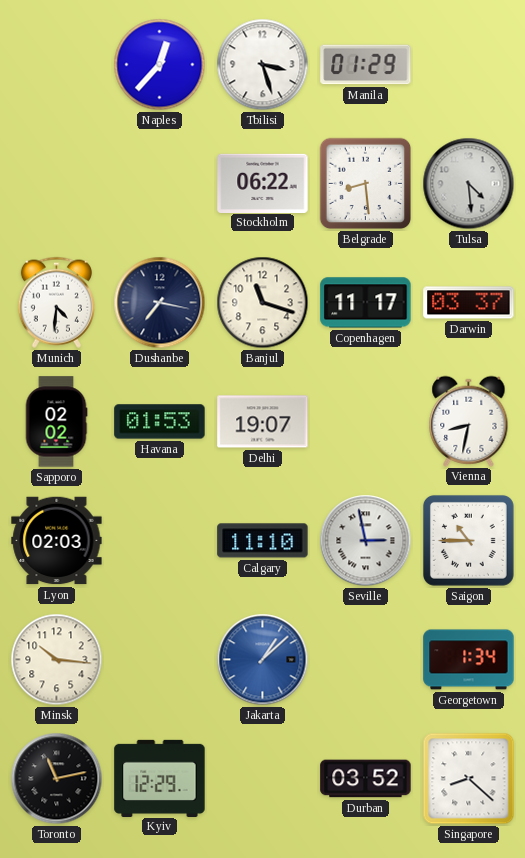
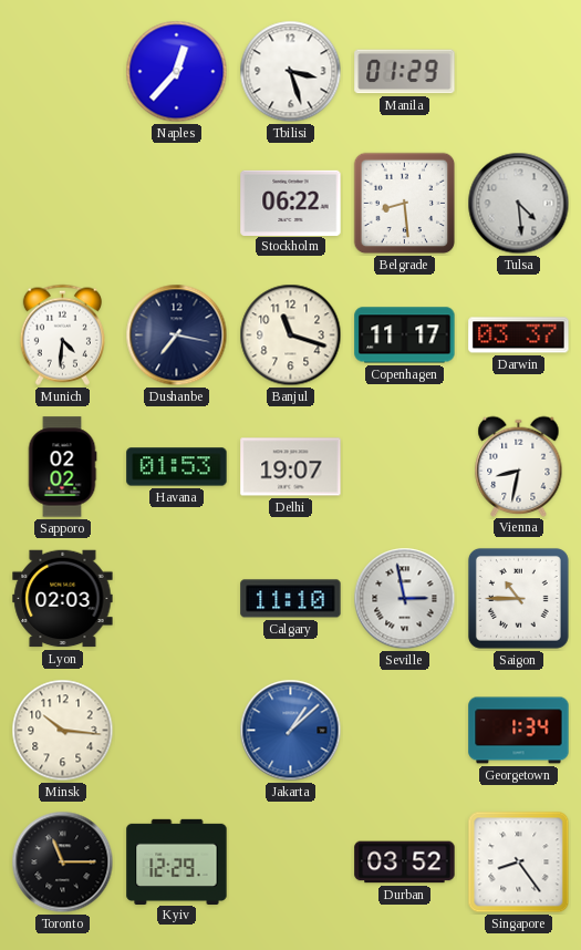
Toronto: 11:13 -> 11:15
Singapore: 8:22 -> 8:24
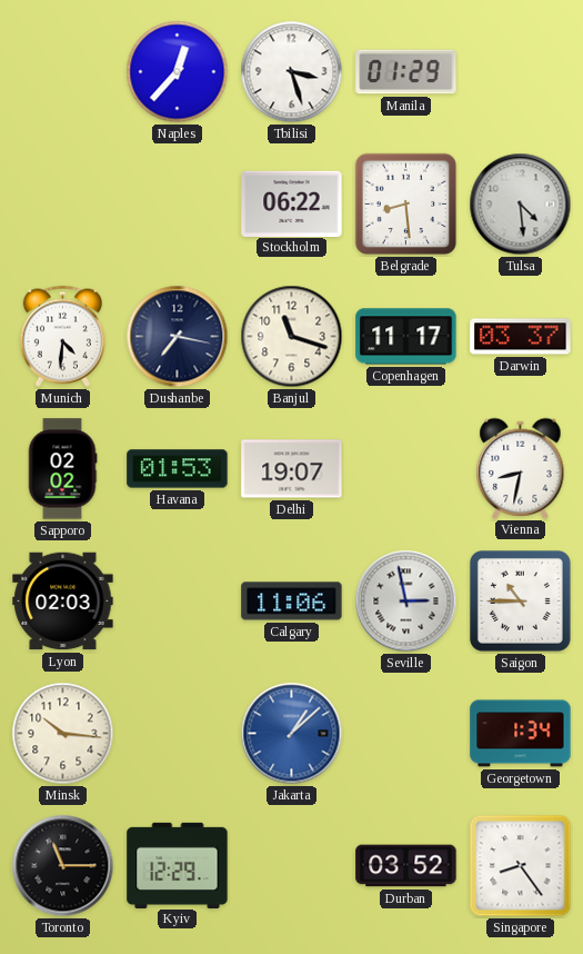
Calgary: 11:10 -> 11:06
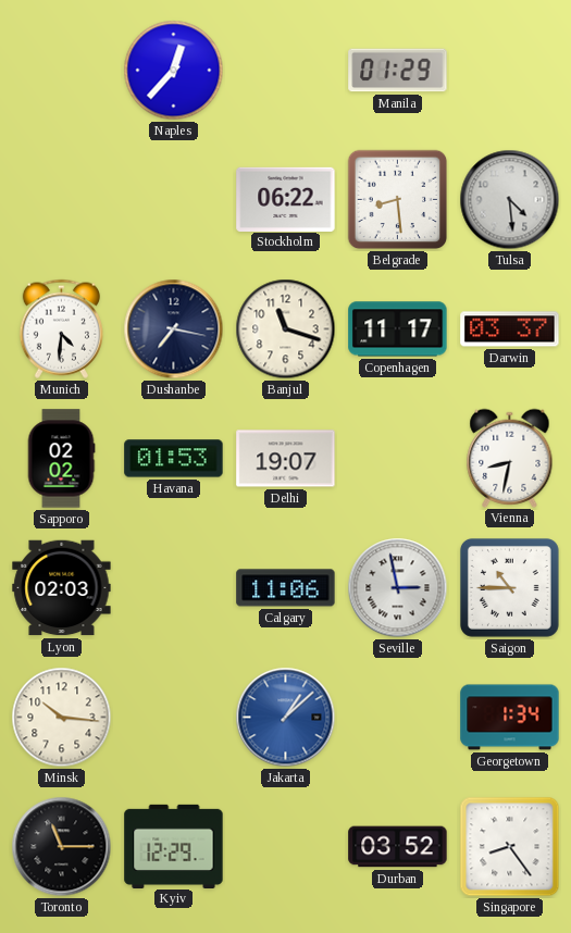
Tbilisi: 3:27 -> none
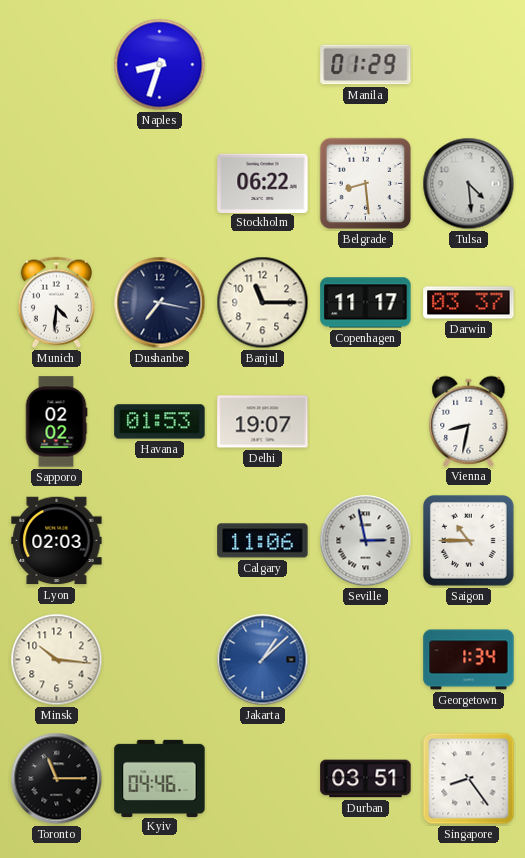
Naples: 12:37 -> 8:33
Banjul: 11:18 -> 11:15
Kyiv: 12:29 -> 04:46
Durban: 03:52 -> 03:51
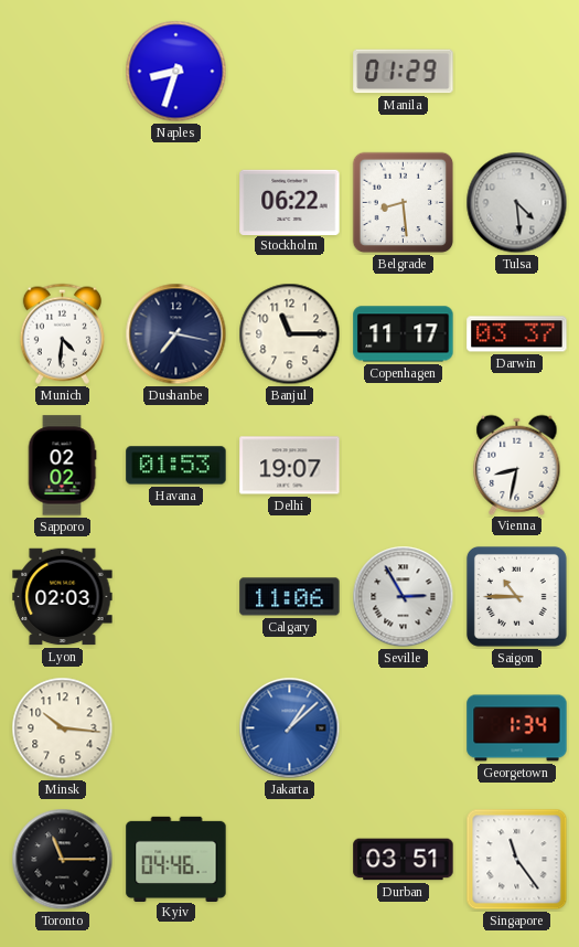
Seville: 2:58 -> 2:55
Singapore: 8:24 -> 11:24
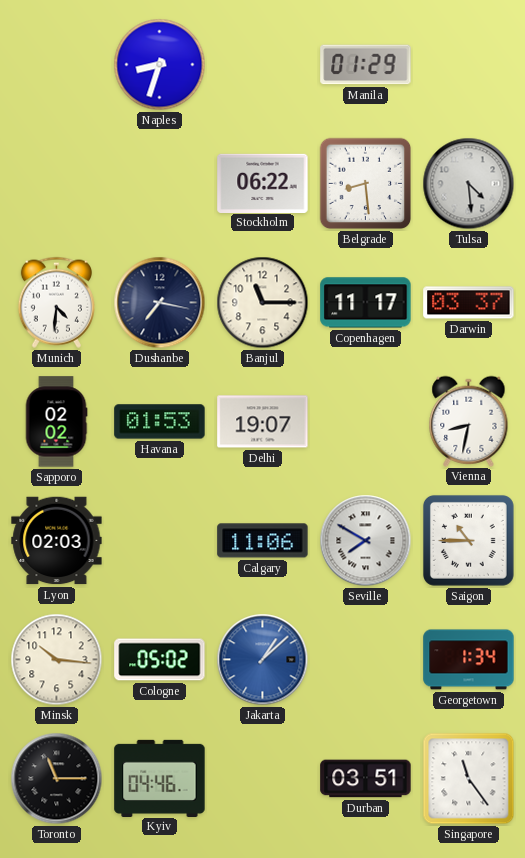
Seville: 2:55 -> 7:50
Cologne: none -> 05:02
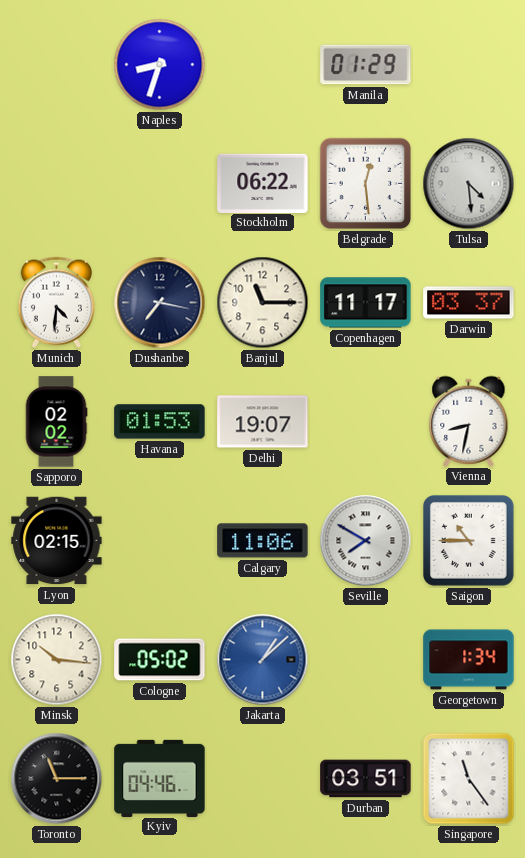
Belgrade: 8:29 -> 12:29
Lyon: 02:03 -> 02:15
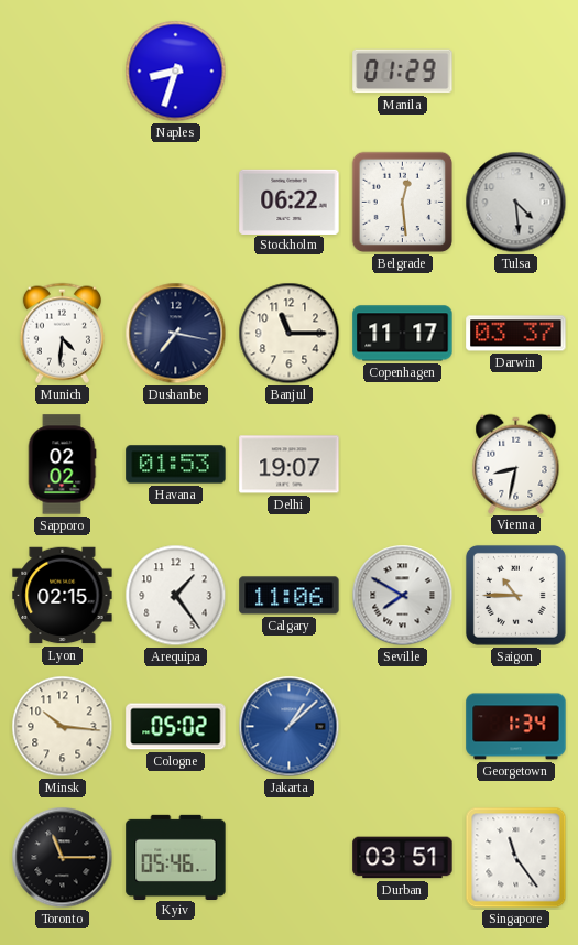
Arequipa: none -> 1:24
Kyiv: 04:46 -> 05:46
